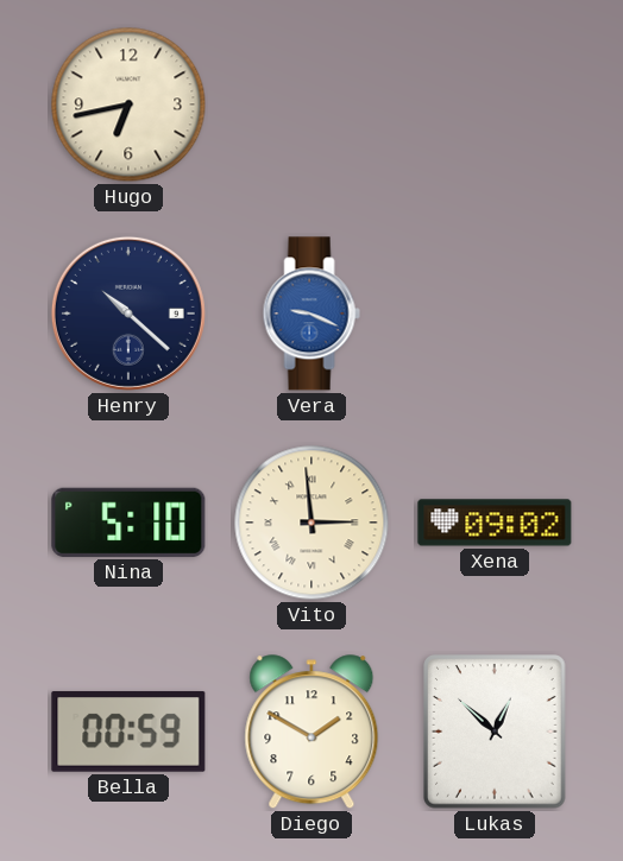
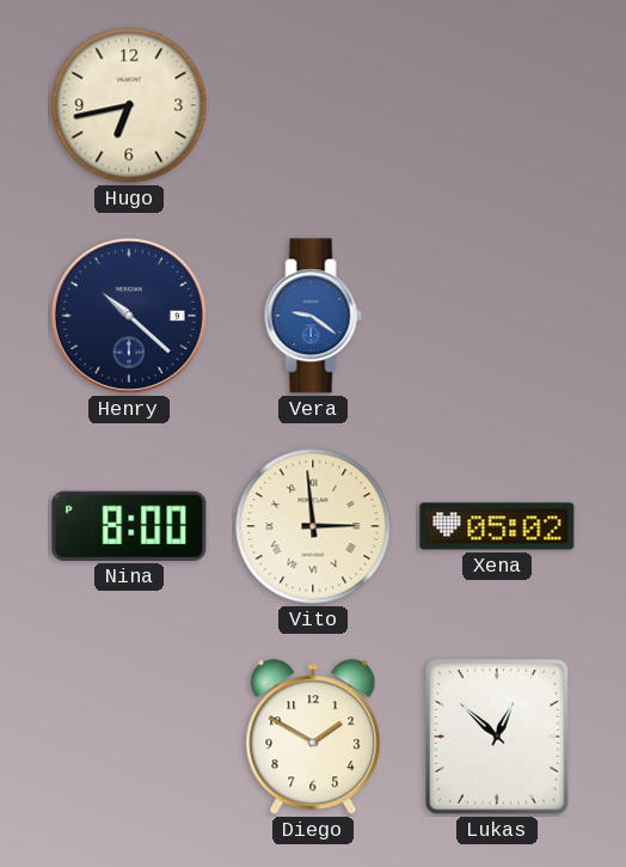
Vera: 9:19 -> 9:21
Nina: 5:10 -> 8:00
Xena: 09:02 -> 05:02
Bella: 00:59 -> none
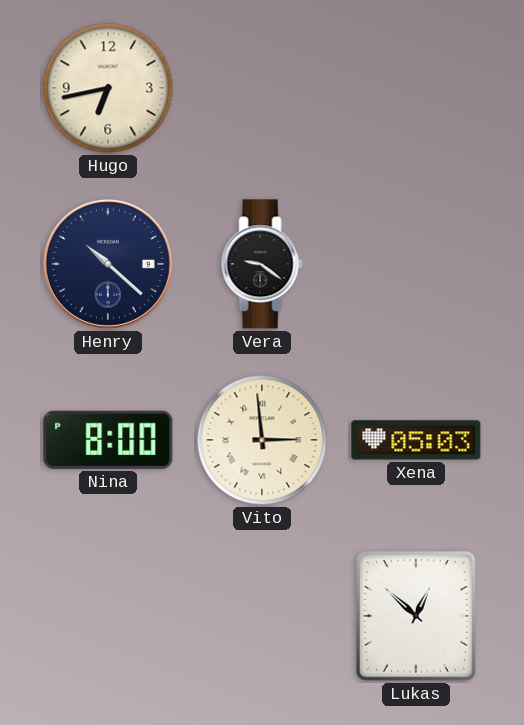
Vera dial: blue -> black
Xena: 05:02 -> 05:03
Diego: 1:50 -> none
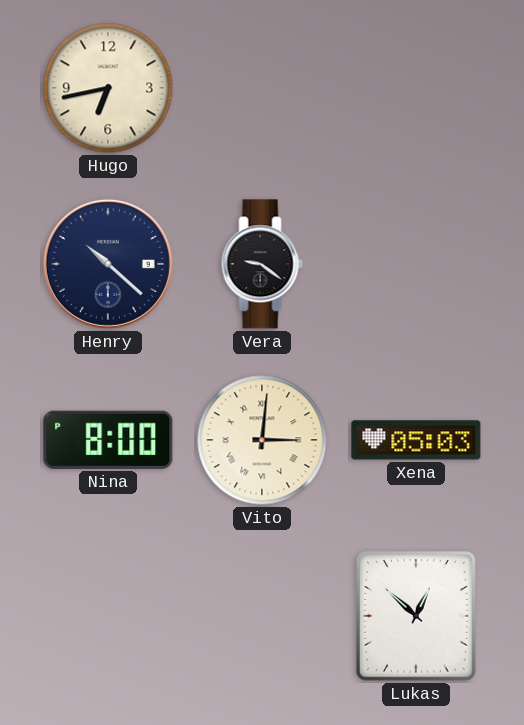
Vito: 2:59 -> 3:01
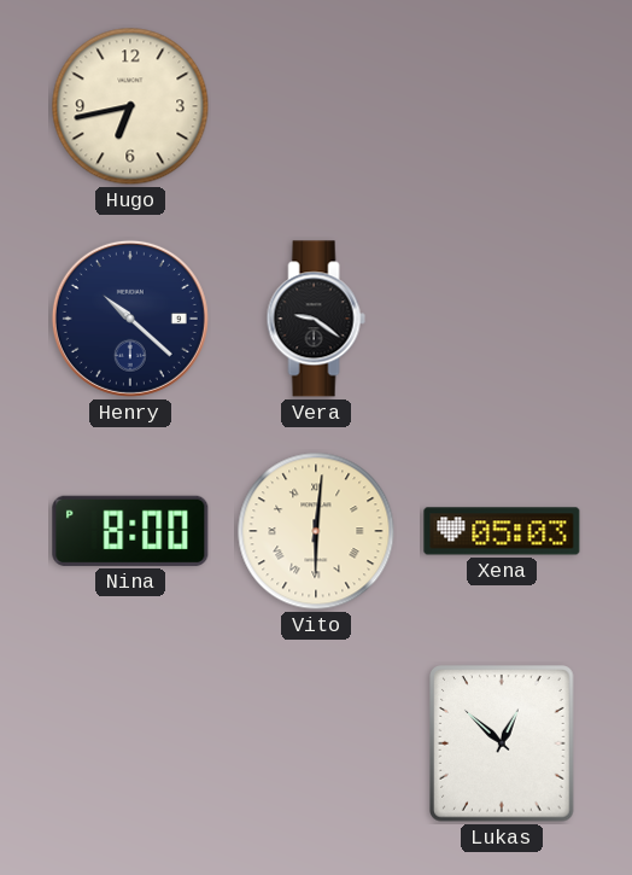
Vito: 3:01 -> 6:01
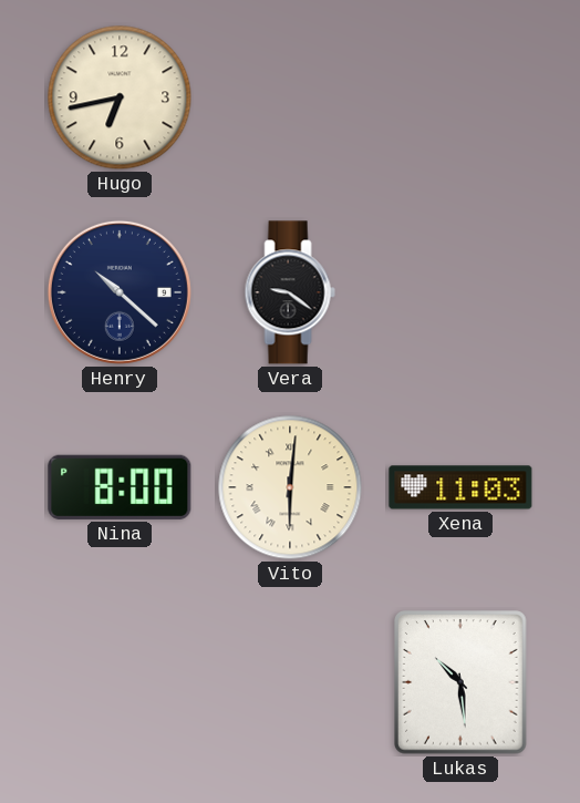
Xena: 05:03 -> 11:03
Lukas: 12:52 -> 10:29
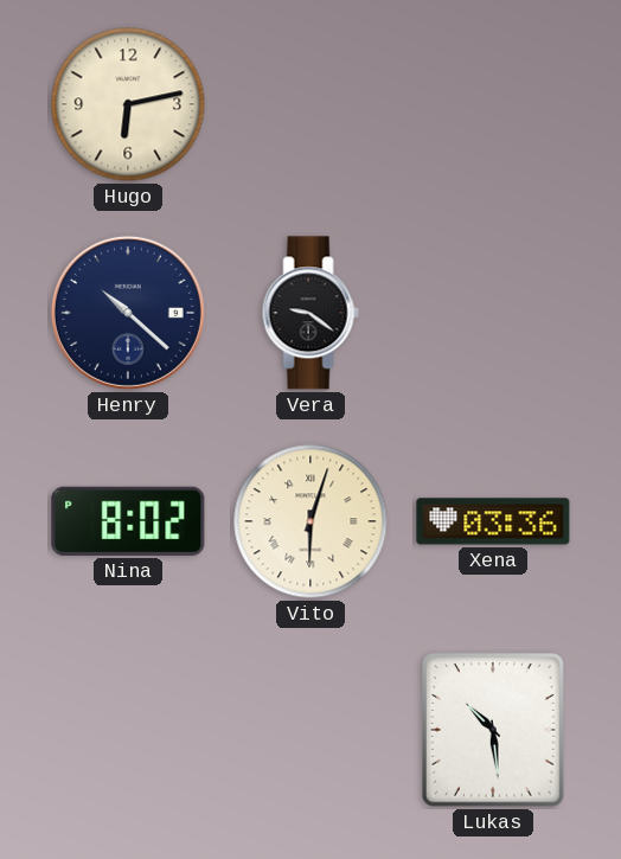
Hugo: 6:43 -> 6:13
Nina: 8:00 -> 8:02
Vito: 6:01 -> 6:03
Xena: 11:03 -> 03:36
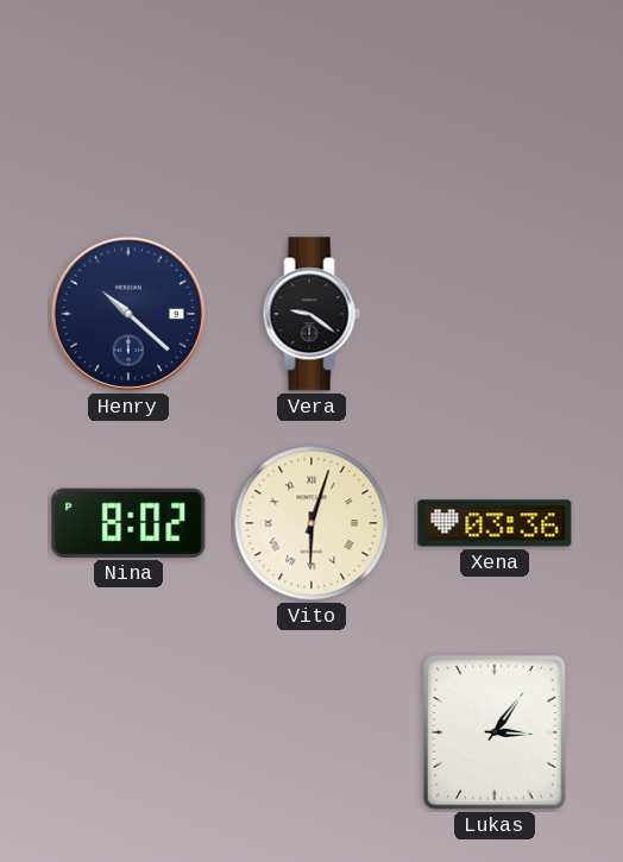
Hugo: 6:13 -> none
Lukas: 10:29 -> 3:06
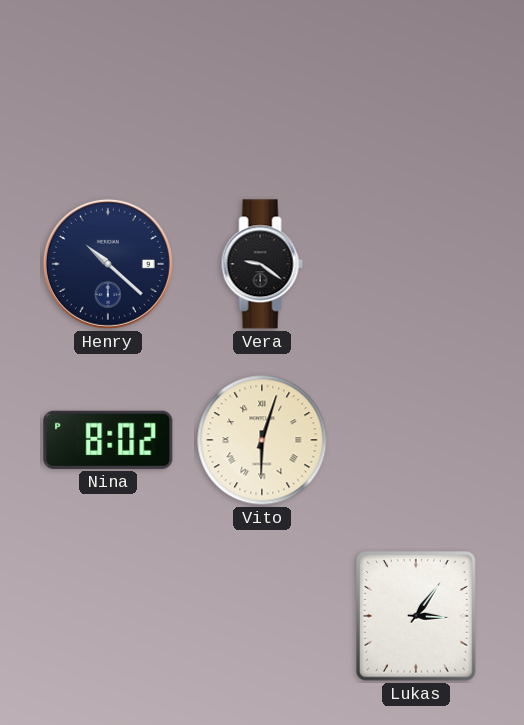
Xena: 03:36 -> none
